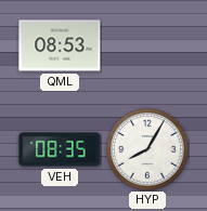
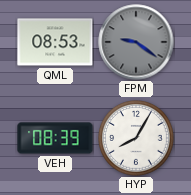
FPM: none -> 9:21
VEH: 08:35 -> 08:39
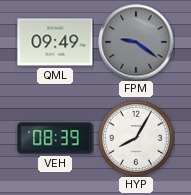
QML: 08:53 -> 09:49
